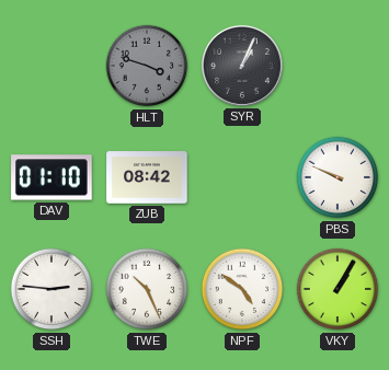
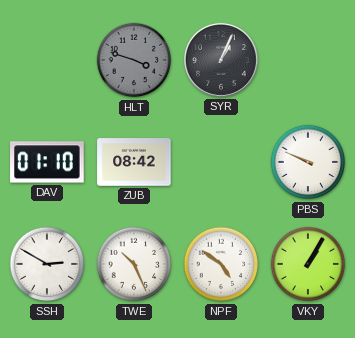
SSH: 2:46 -> 2:50
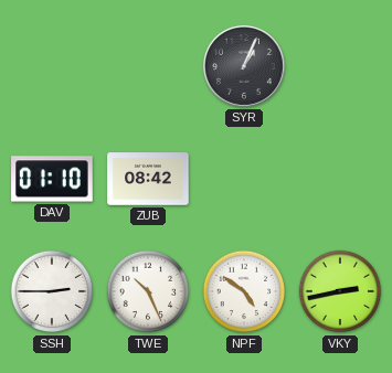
HLT: 3:48 -> none
PBS: 9:49 -> none
SSH: 2:50 -> 2:45
VKY: 1:05 -> 2:43
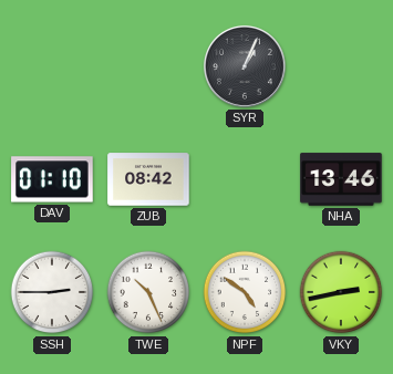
NHA: none -> 13:46
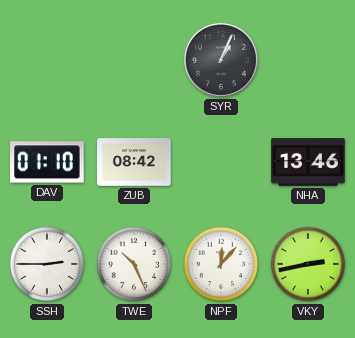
NPF: 4:51 -> 12:07
